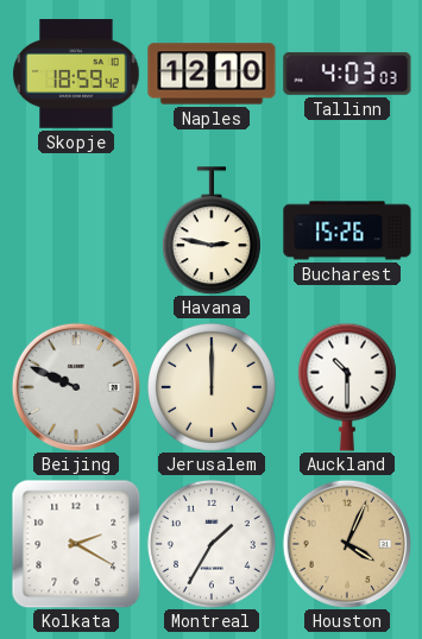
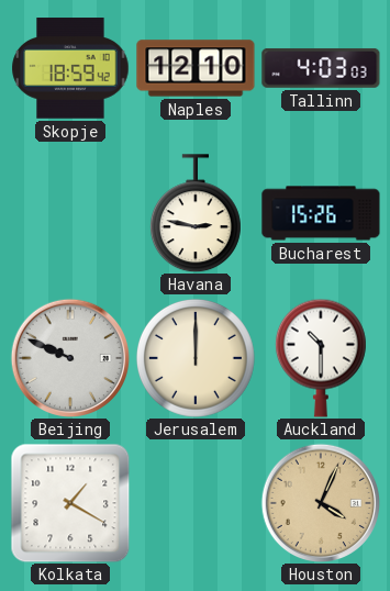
Kolkata: 2:20 -> 1:20
Montreal: 1:35 -> none
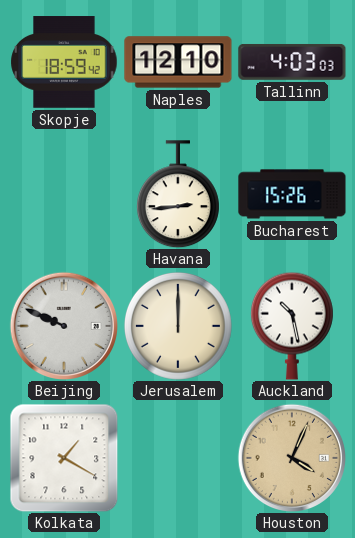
Havana: 2:47 -> 2:44
Auckland: 10:30 -> 10:28
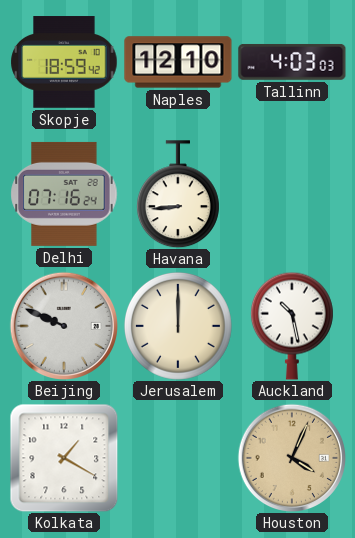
Delhi: none -> 07:16
Havana: 2:44 -> 8:44
Bucharest: 15:26 -> none
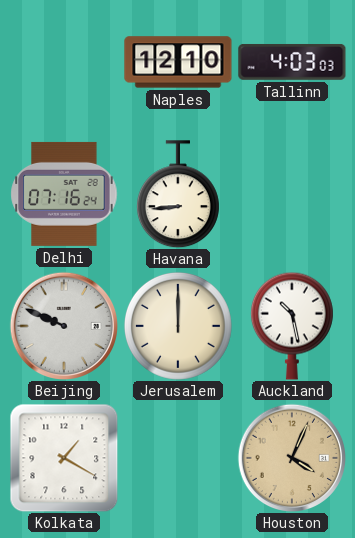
Skopje: 18:59 -> none
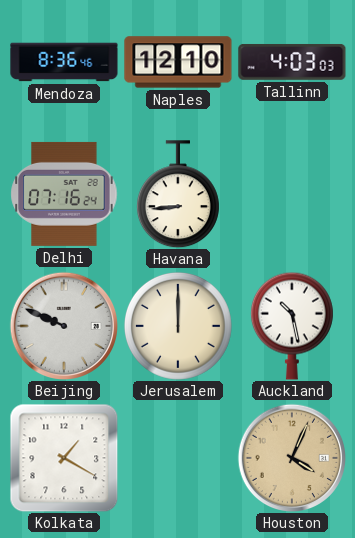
Mendoza: none -> 8:36
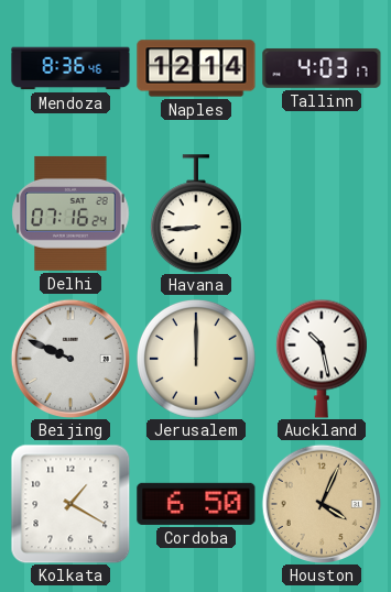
Naples: 12:10 -> 12:14
Tallinn: 4:03:03 -> 4:03:17
Cordoba: none -> 6:50
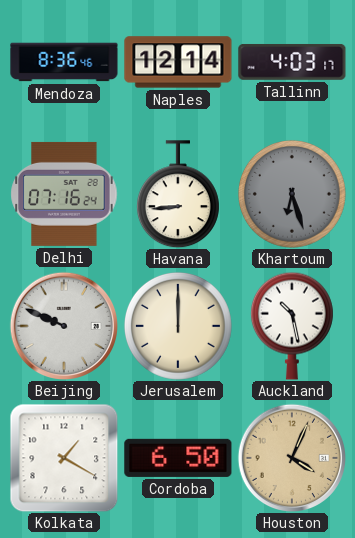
Khartoum: none -> 6:27
